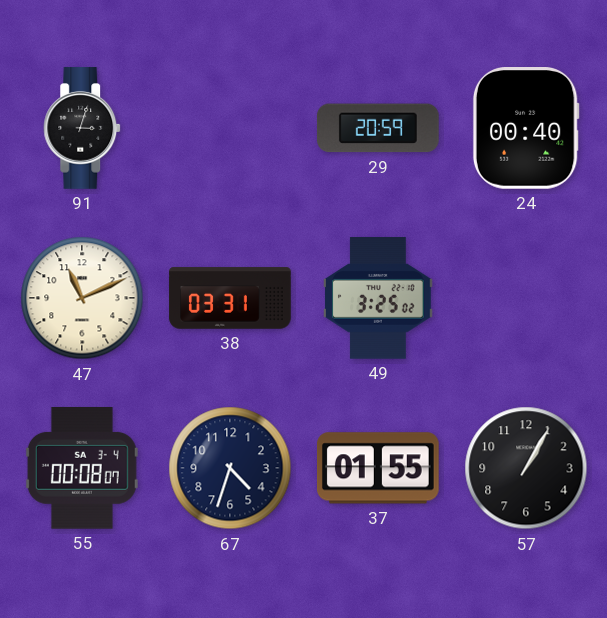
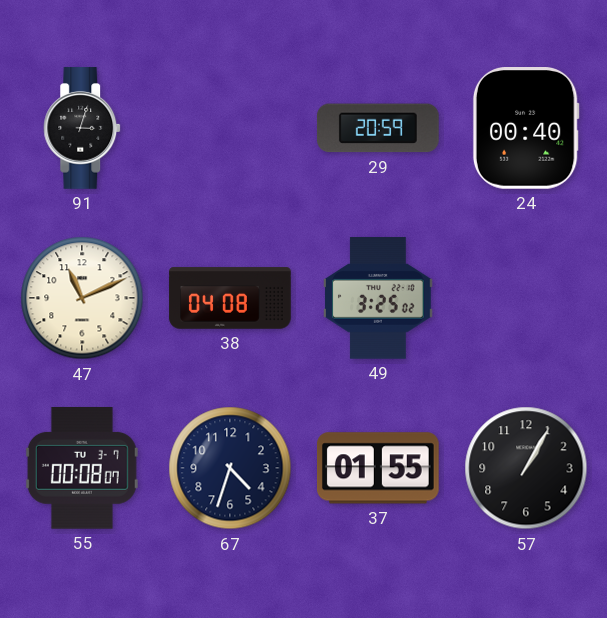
38: 03:31 -> 04:08
55 date: SA 3-4 -> TU 3-7
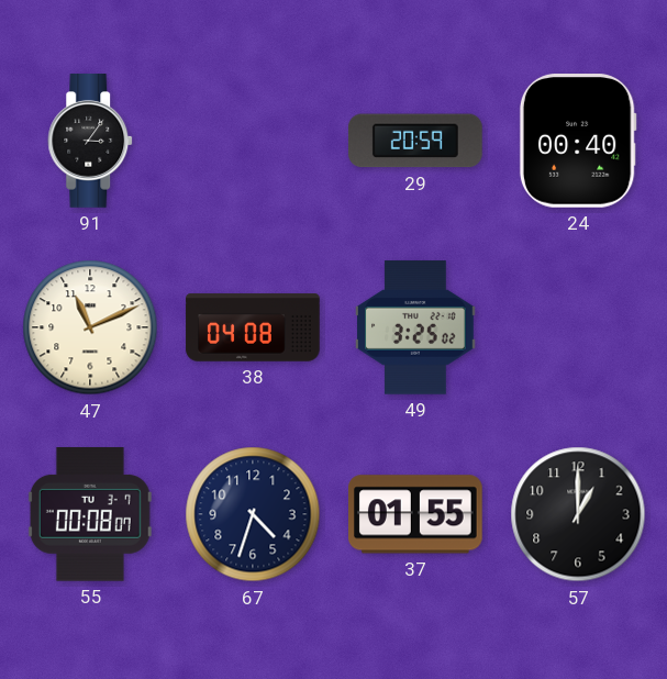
91: 3:03 -> 3:06
57: 1:05 -> 1:00
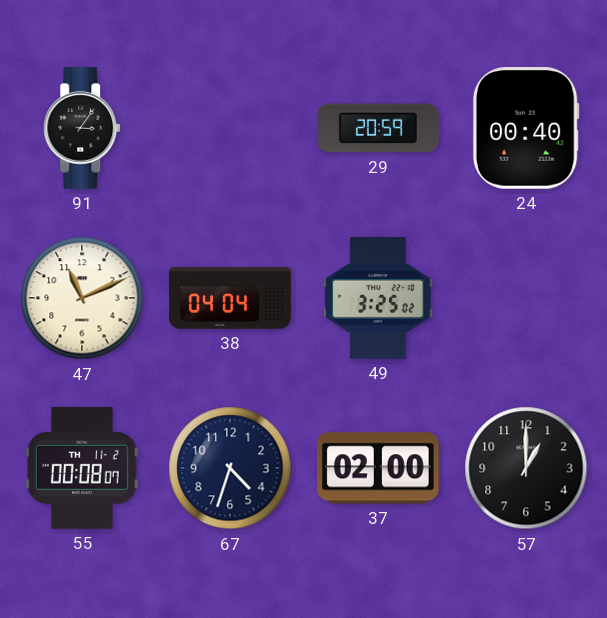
38: 04:08 -> 04:04
55 date: TU 3-7 -> TH 11-2
37: 01:55 -> 02:00
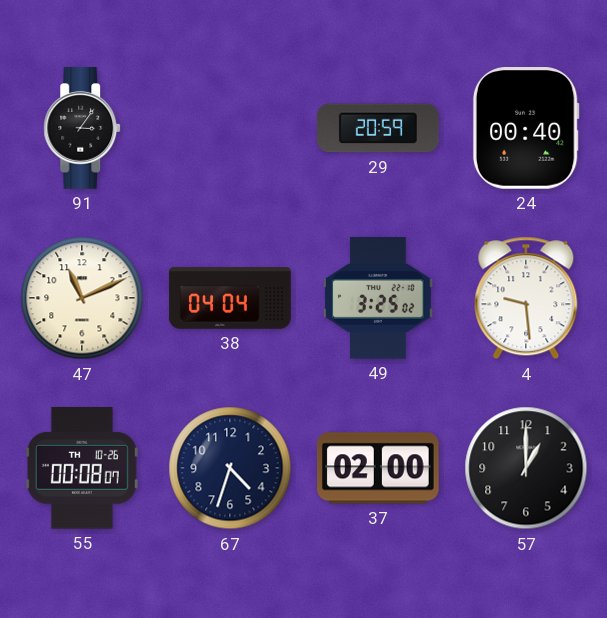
4: none -> 9:29
55 date: TH 11-2 -> TH 10-26
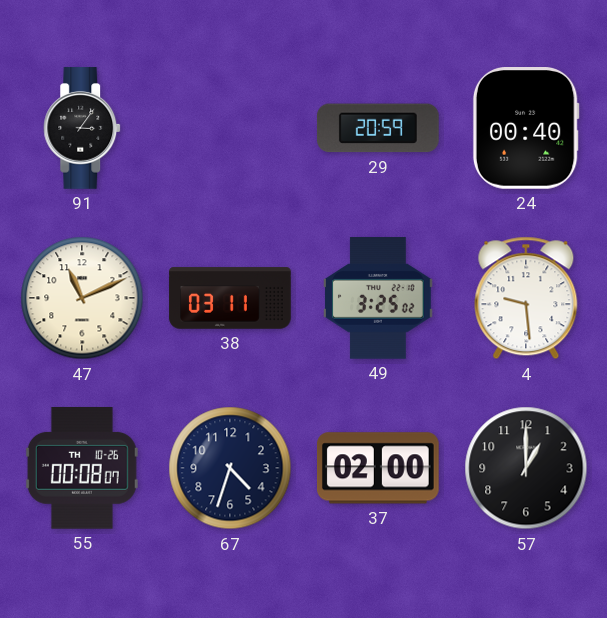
38: 04:04 -> 03:11
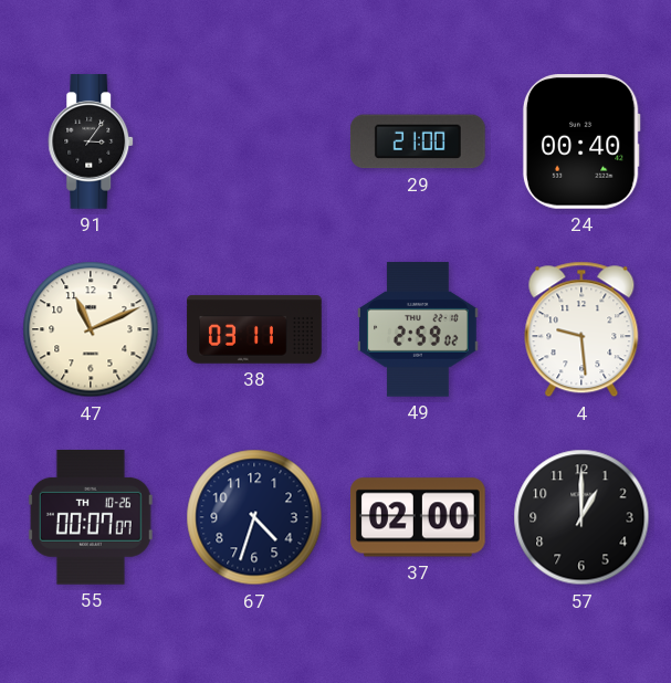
29: 20:59 -> 21:00
49: 3:25 -> 2:59
55: 00:08 -> 00:07
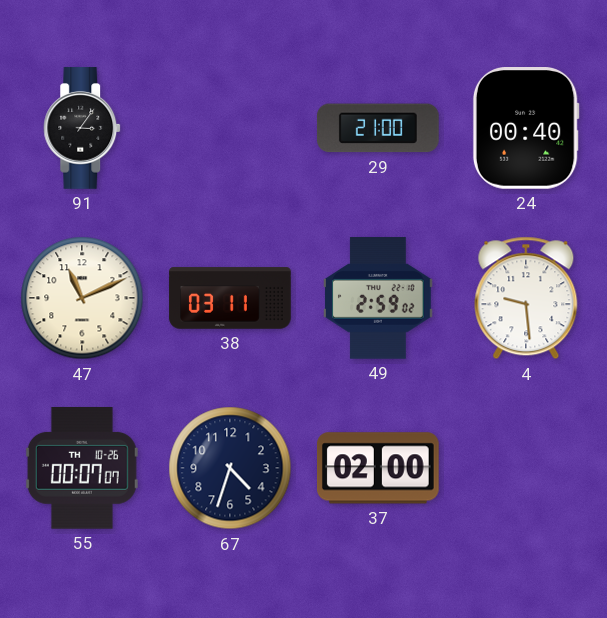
57: 1:00 -> none
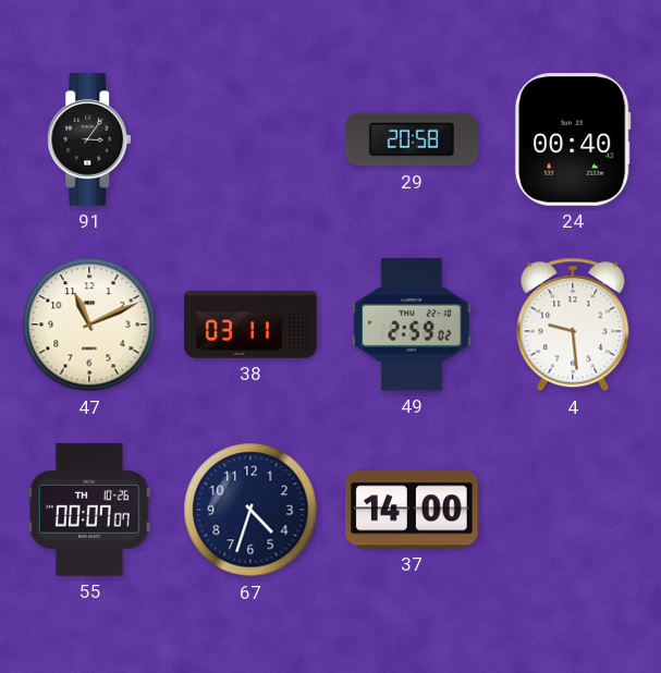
29: 21:00 -> 20:58
37: 02:00 -> 14:00
